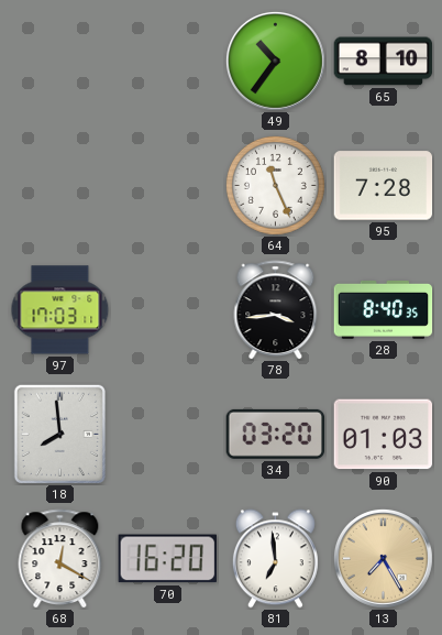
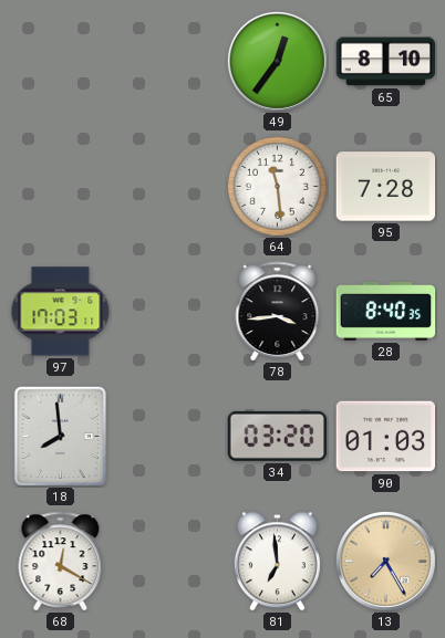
49: 10:36 -> 12:36
64: 11:26 -> 11:29
70: 16:20 -> none
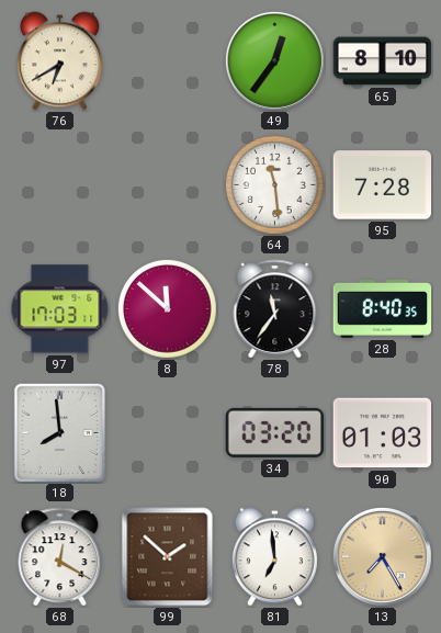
76: none -> 6:40
8: none -> 11:52
78: 3:44 -> 11:36
99: none -> 1:52
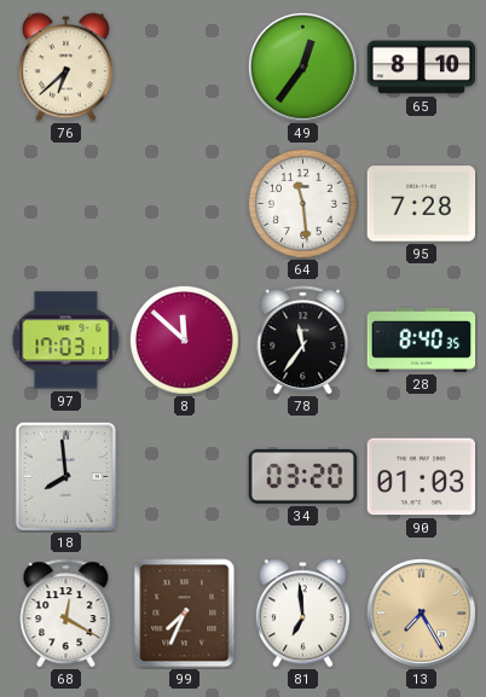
76: 6:40 -> 6:38
99: 1:52 -> 7:34
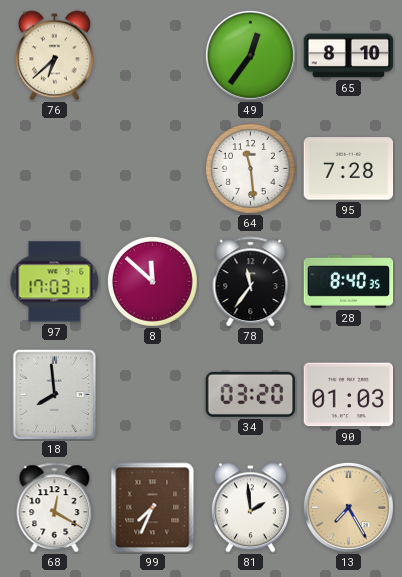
81: 6:59 -> 1:59
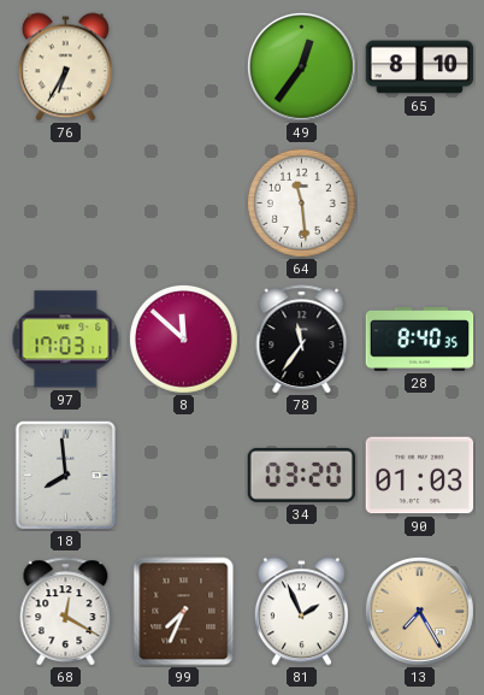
76: 6:38 -> 6:35
95: 7:28 -> none
81: 1:59 -> 1:56
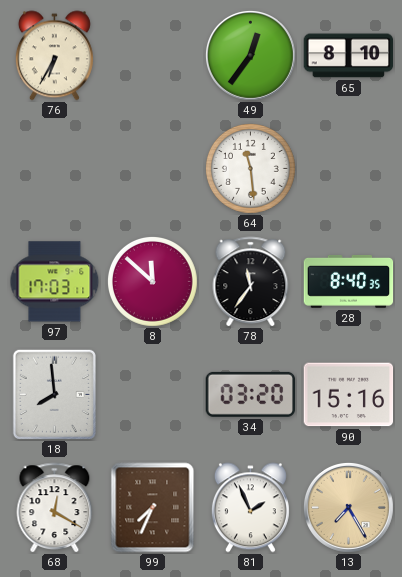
90: 01:03 -> 15:16
